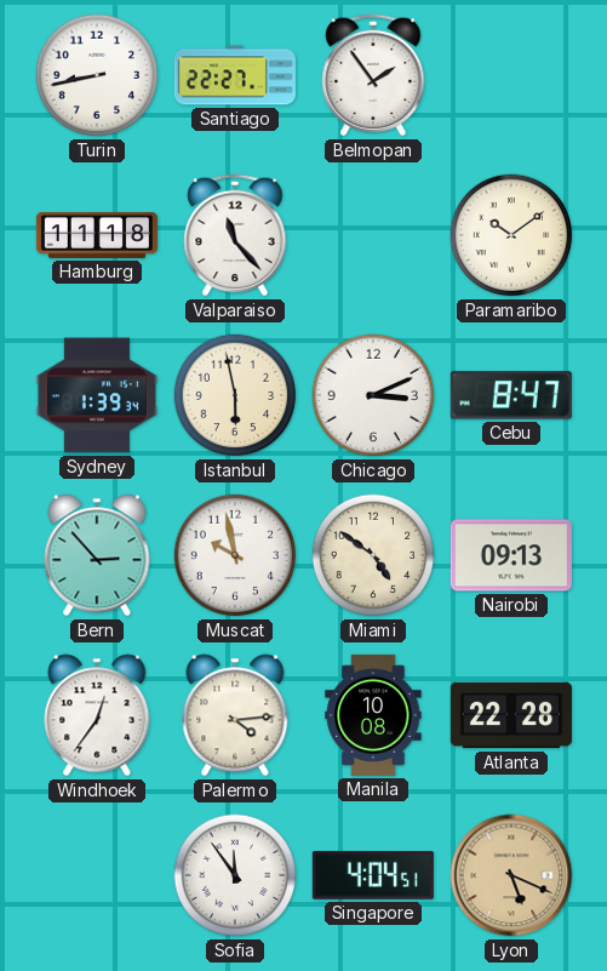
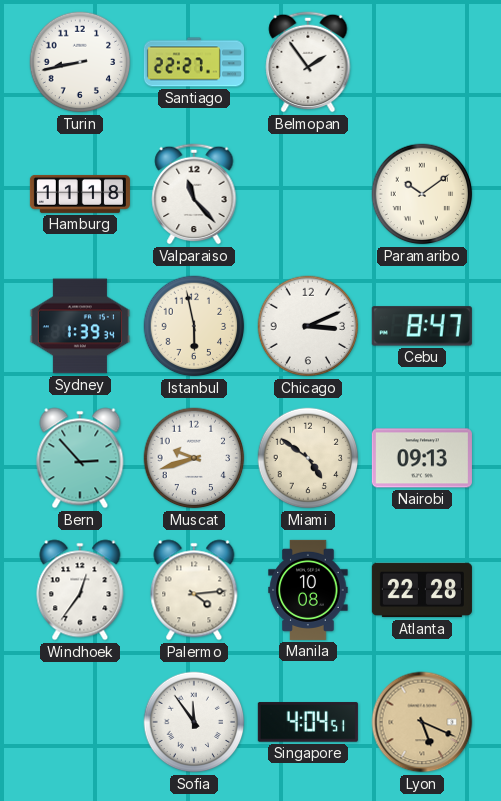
Muscat: 9:58 -> 9:42
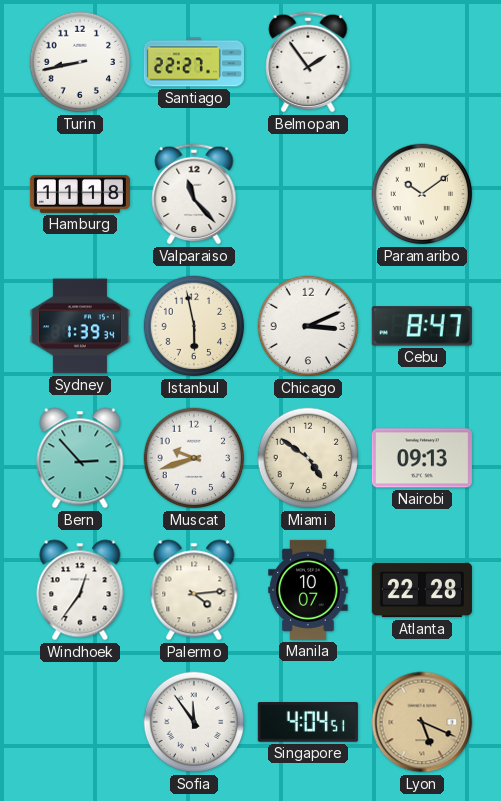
Manila: 10:08 -> 10:07
